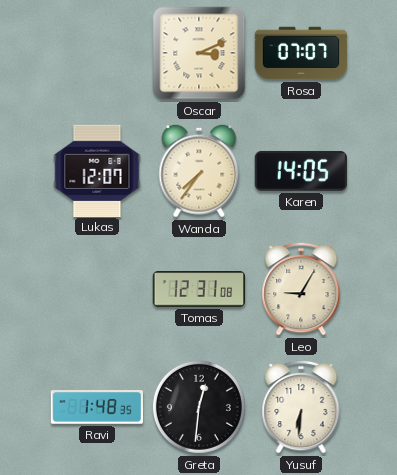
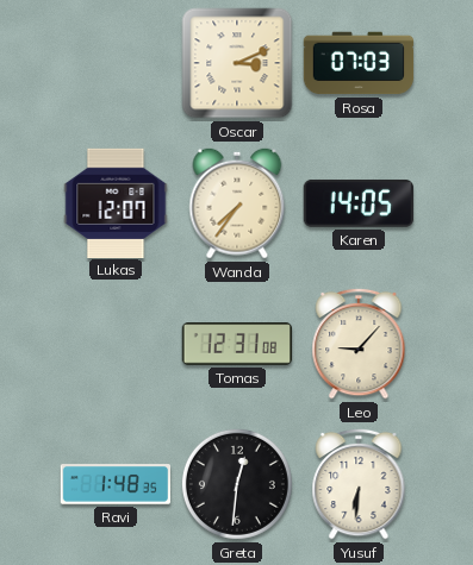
Rosa: 07:07 -> 07:03
Leo: 9:05 -> 9:07
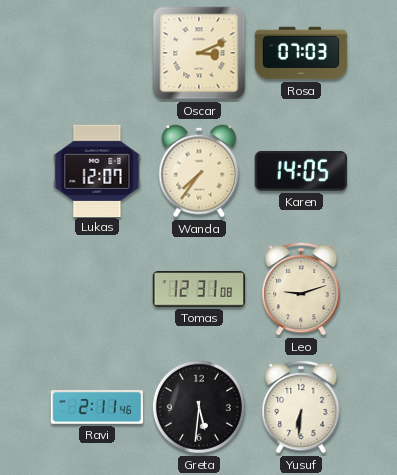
Leo: 9:07 -> 9:12
Ravi: 1:48 -> 2:11
Greta: 12:31 -> 5:31
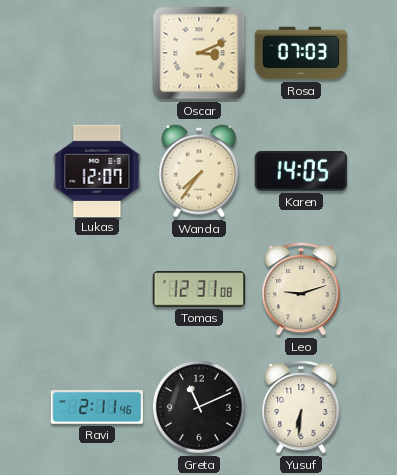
Greta: 5:31 -> 11:11
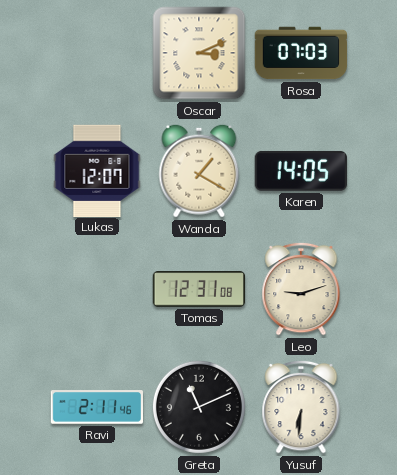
Wanda: 7:36 -> 1:20
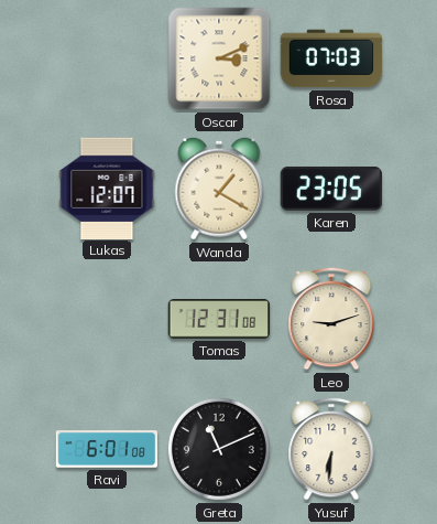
Karen: 14:05 -> 23:05
Ravi: 2:11 -> 6:01
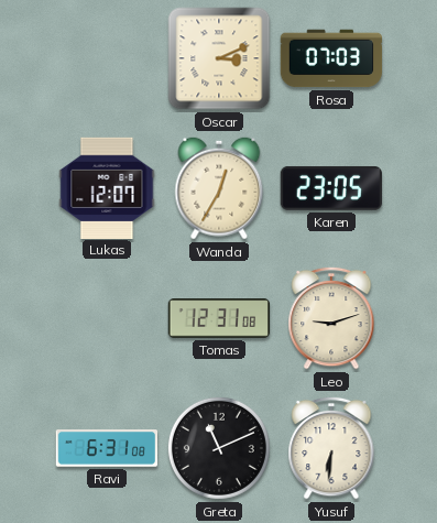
Wanda: 1:20 -> 12:35
Ravi: 6:01 -> 6:31
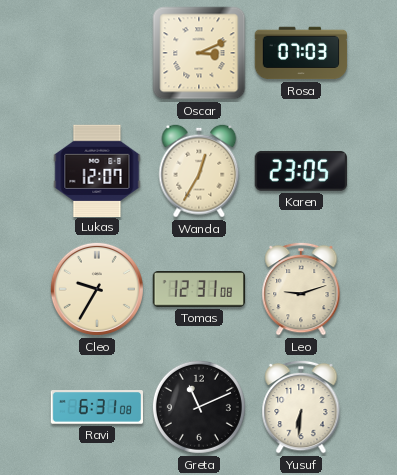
Cleo: none -> 9:35
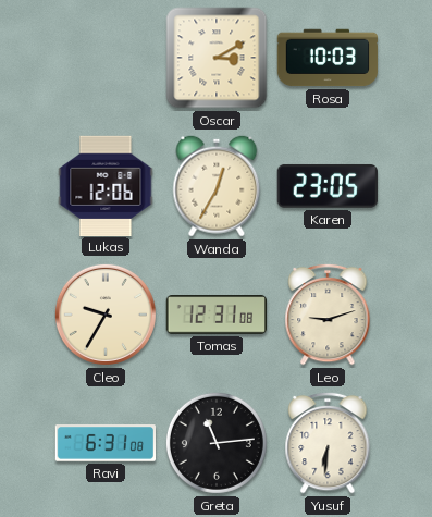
Oscar: 3:11 -> 3:10
Rosa: 07:03 -> 10:03
Lukas: 12:07 -> 12:06
Greta: 11:11 -> 11:14
